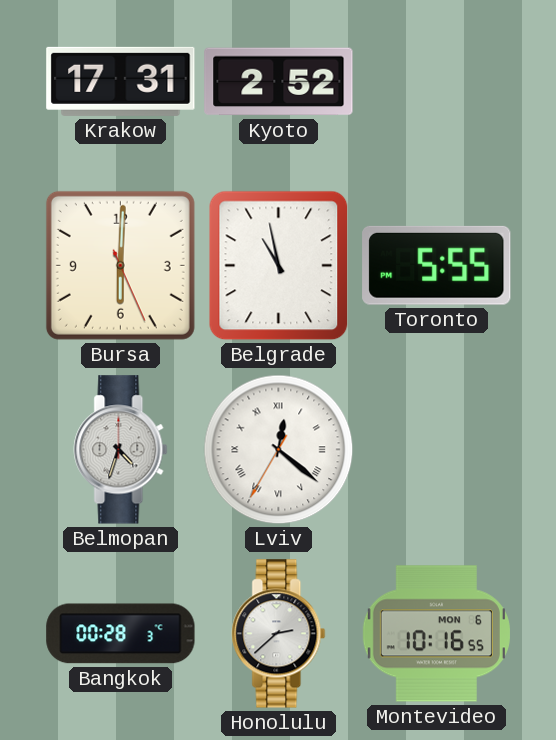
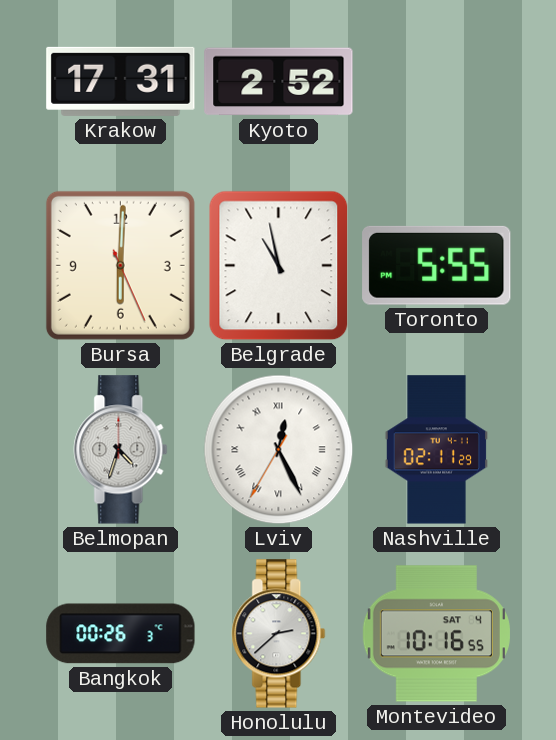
Lviv: 12:21 -> 12:25
Nashville: none -> 02:11
Bangkok: 00:28 -> 00:26
Montevideo date: MON 6 -> SAT 4
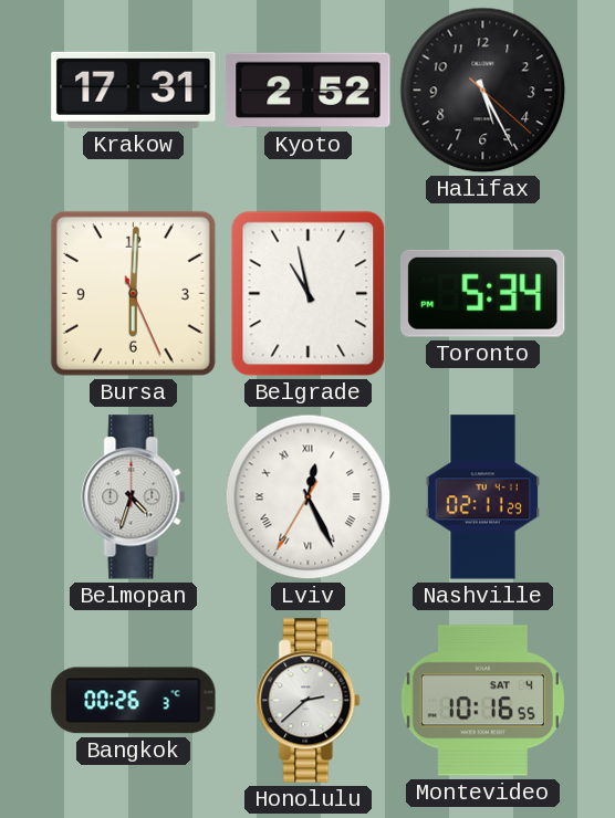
Halifax: none -> 5:25
Toronto: 5:55 -> 5:34
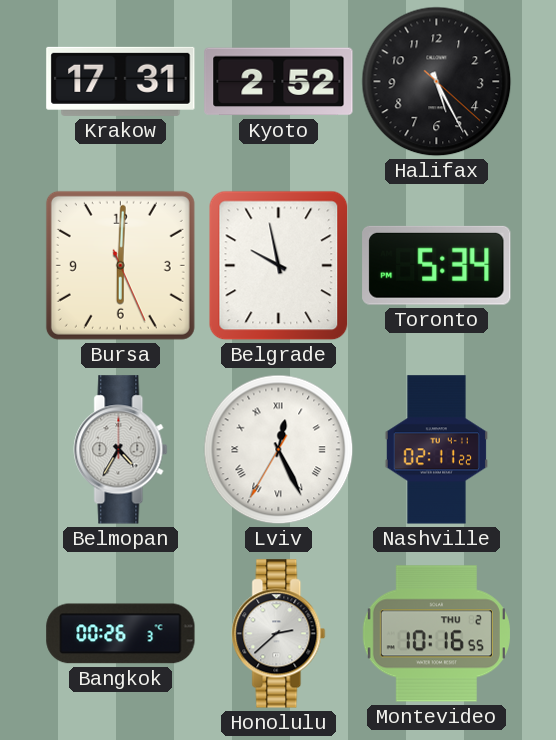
Belgrade: 10:58 -> 9:58
Belmopan: 4:33 -> 4:35
Nashville: 02:11:29 -> 02:11:22
Montevideo date: SAT 4 -> THU 2
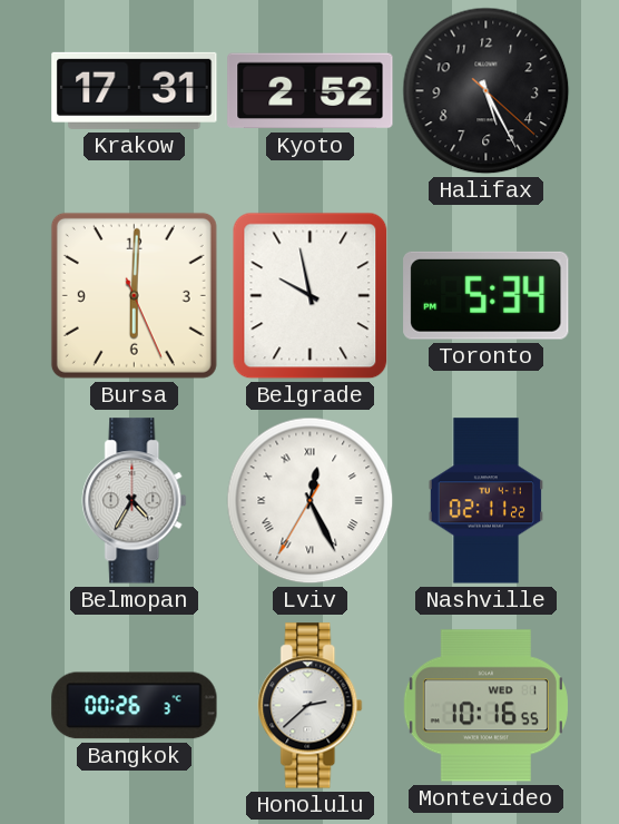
Montevideo date: THU 2 -> WED 1
